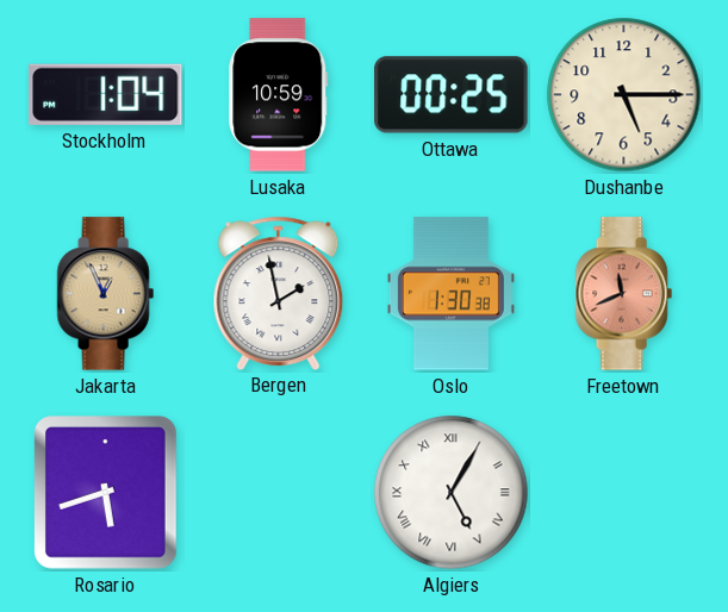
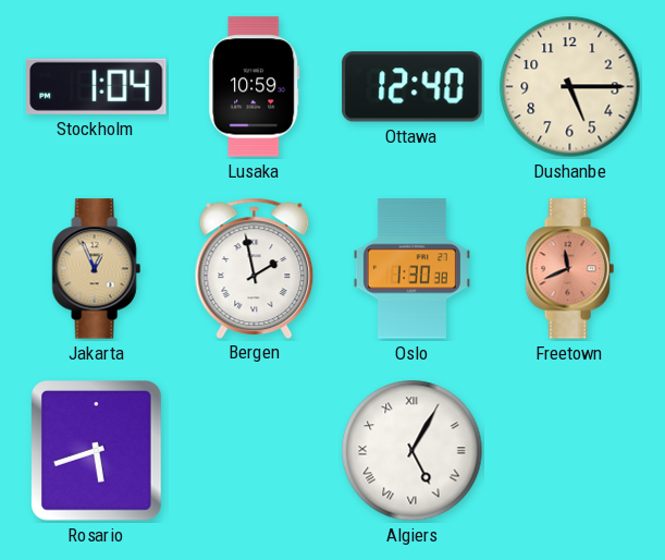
Ottawa: 00:25 -> 12:40
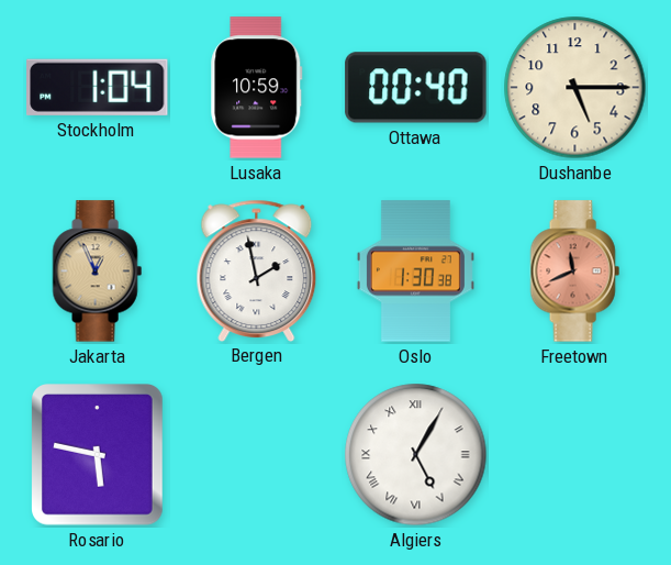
Ottawa: 12:40 -> 00:40
Rosario: 5:42 -> 5:47
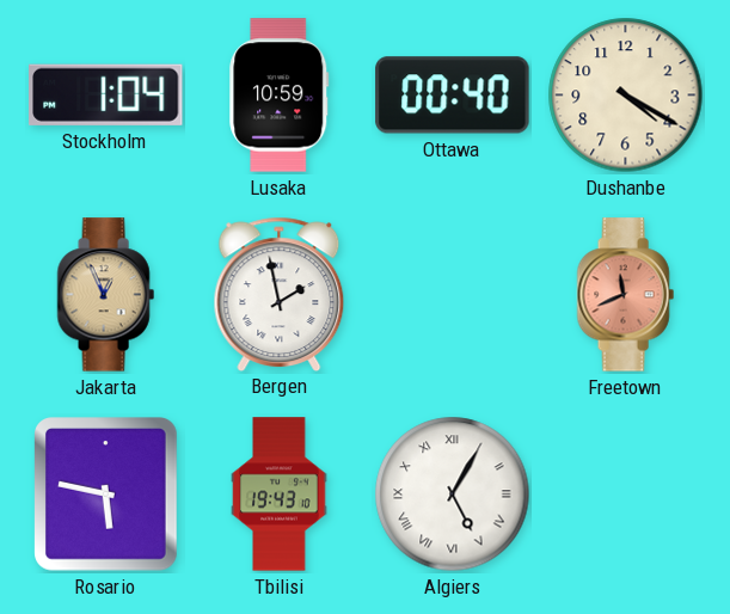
Dushanbe: 5:15 -> 4:20
Oslo: 1:30 -> none
Tbilisi: none -> 19:43
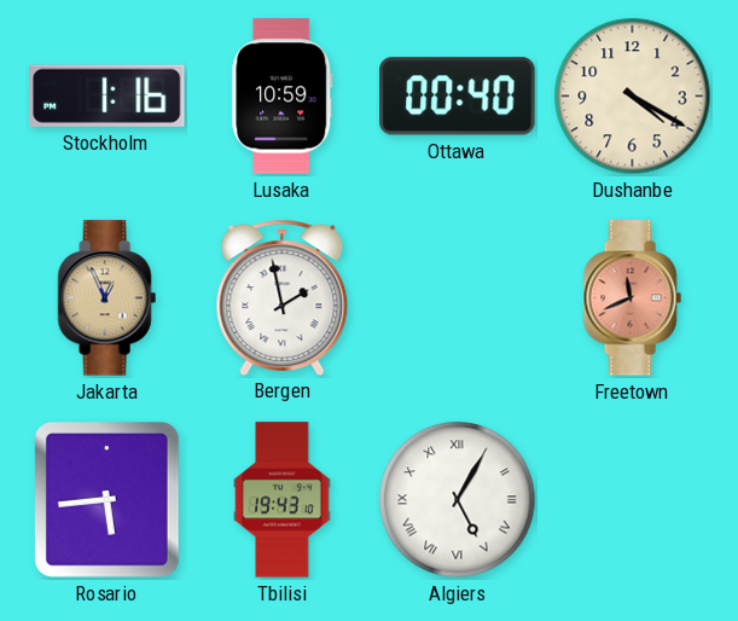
Stockholm: 1:04 -> 1:16
Rosario: 5:47 -> 5:44
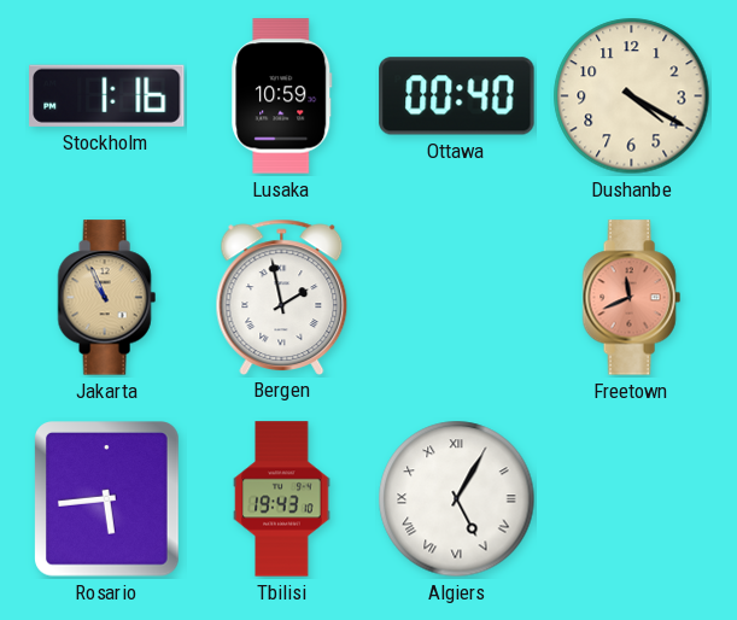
Jakarta: 12:56 -> 10:56
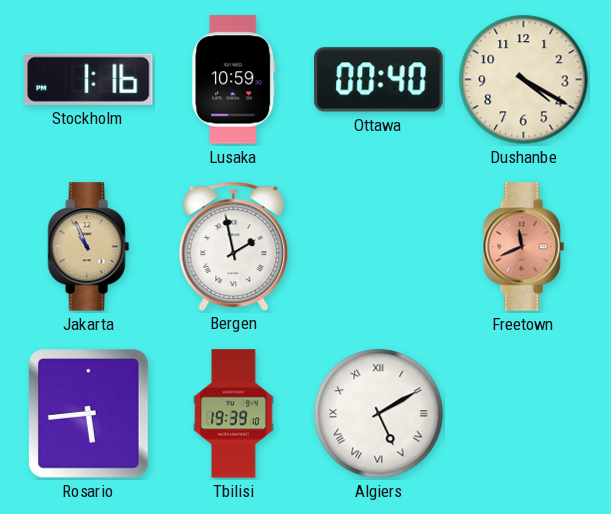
Tbilisi: 19:43 -> 19:39
Algiers: 5:05 -> 5:10
